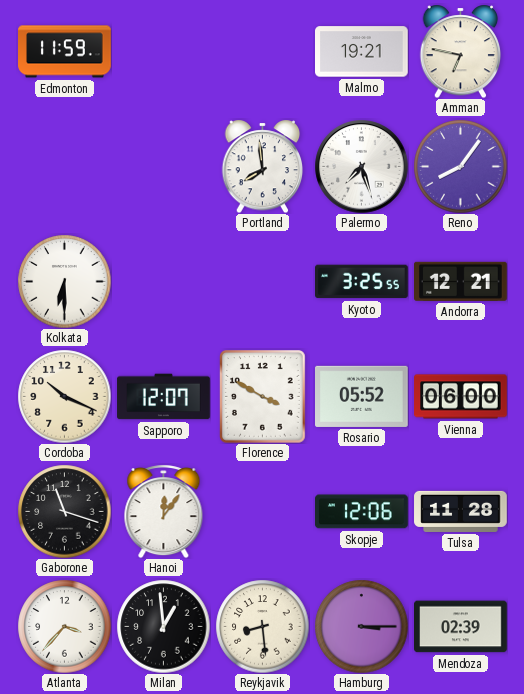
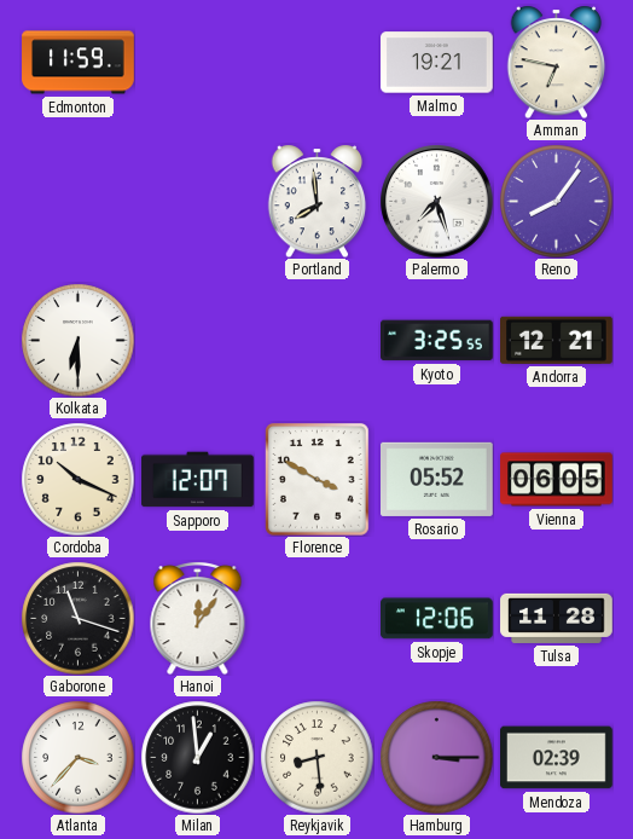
Vienna: 06:00 -> 06:05
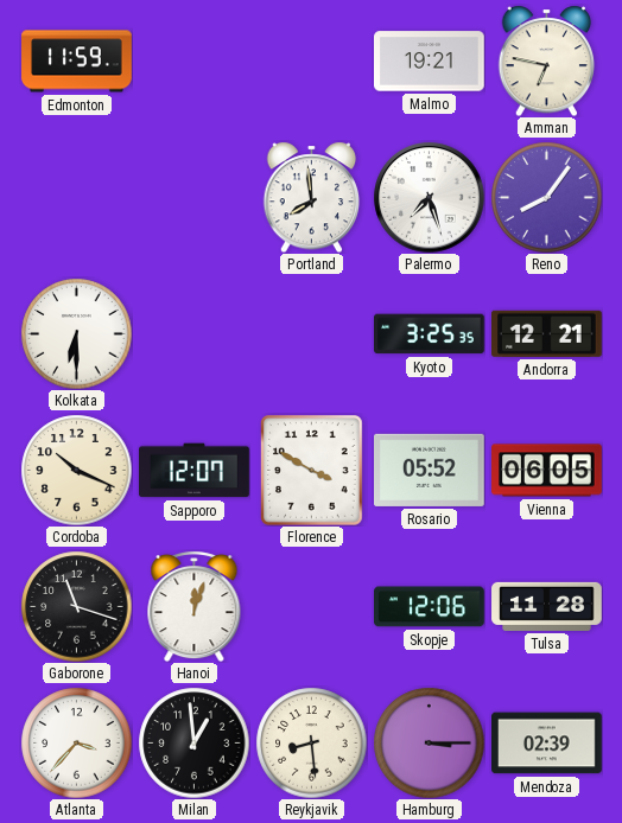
Kyoto: 3:25:55 -> 3:25:35
Hanoi: 12:06 -> 12:03
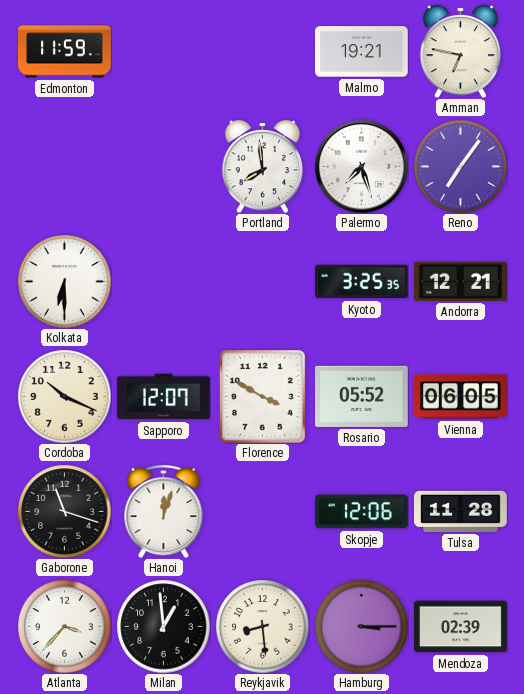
Reno: 8:06 -> 7:06
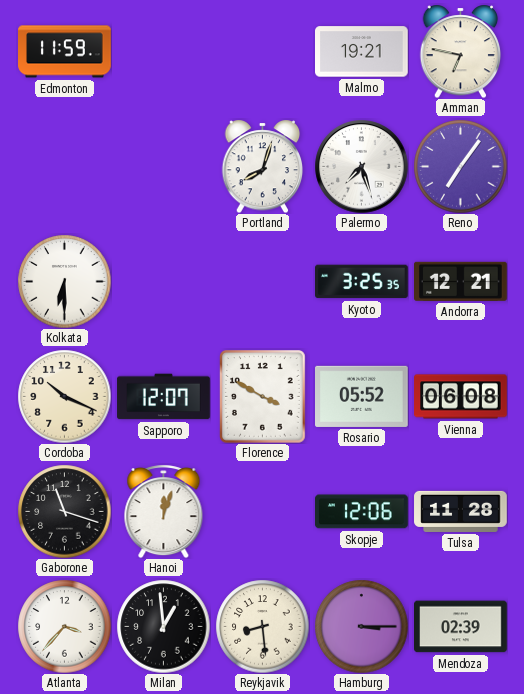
Portland: 7:59 -> 8:03
Vienna: 06:05 -> 06:08
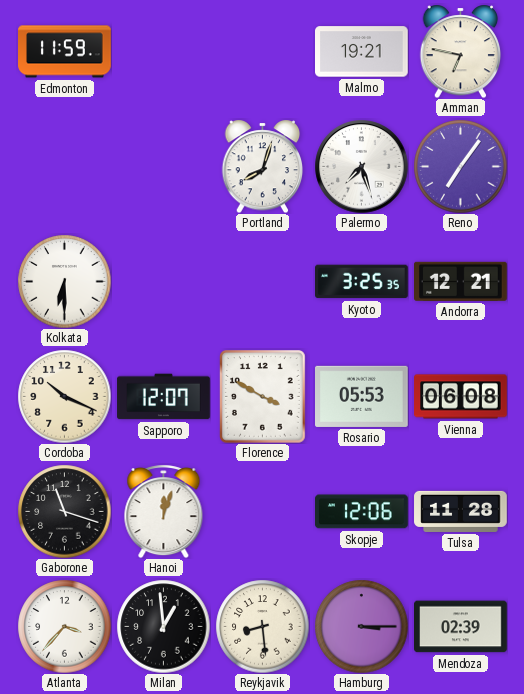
Rosario: 05:52 -> 05:53
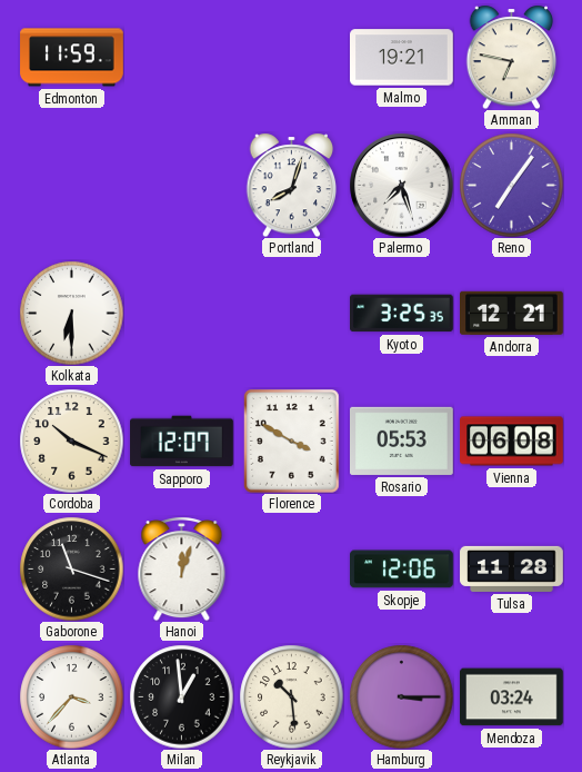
Reykjavik: 8:29 -> 10:29
Mendoza: 02:39 -> 03:24
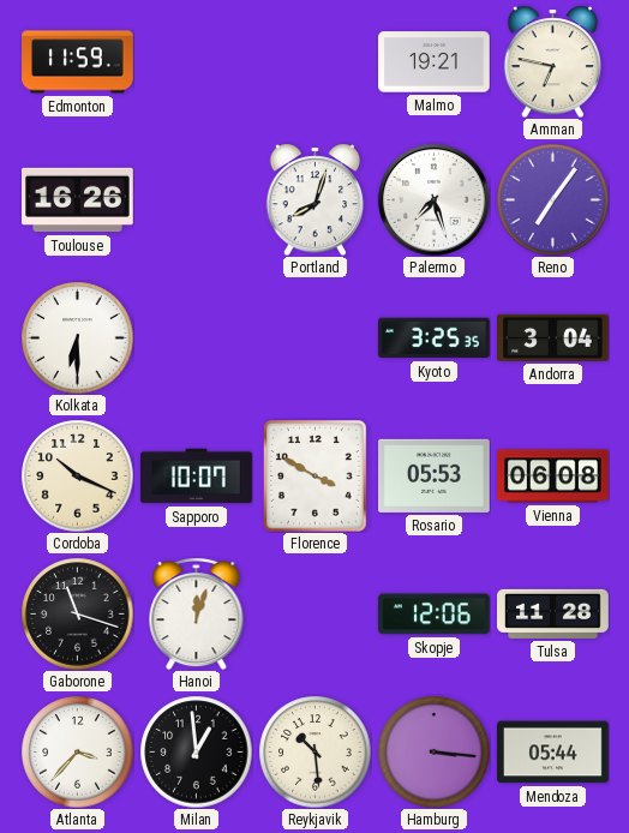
Toulouse: none -> 16:26
Andorra: 12:21 -> 3:04
Sapporo: 12:07 -> 10:07
Hamburg: 3:15 -> 3:16
Mendoza: 03:24 -> 05:44
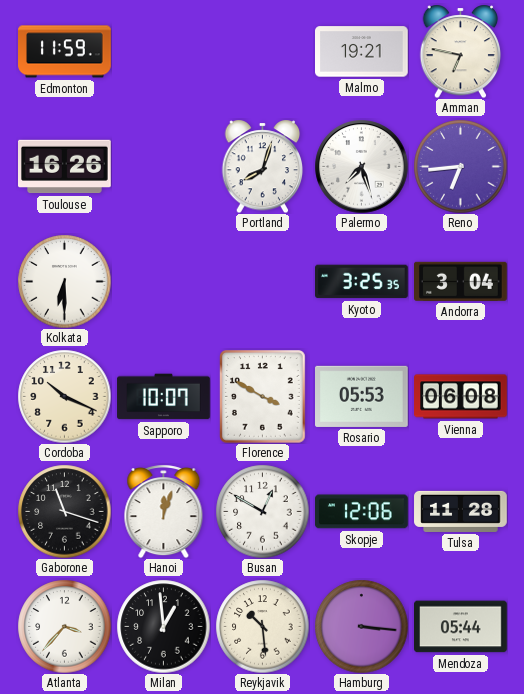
Reno: 7:06 -> 6:44
Busan: none -> 12:50
